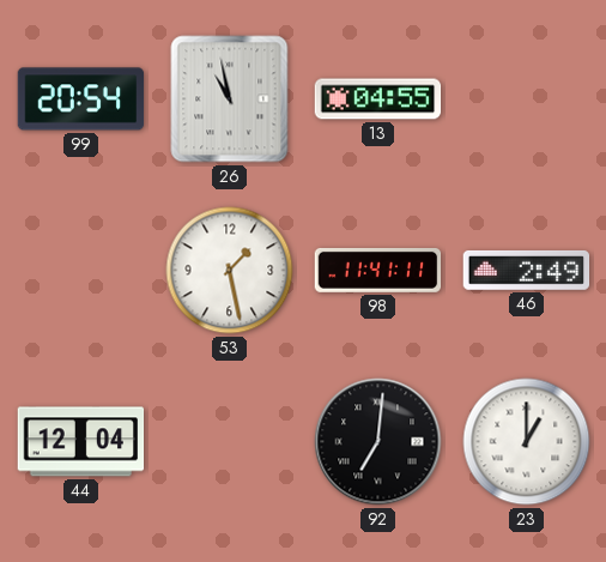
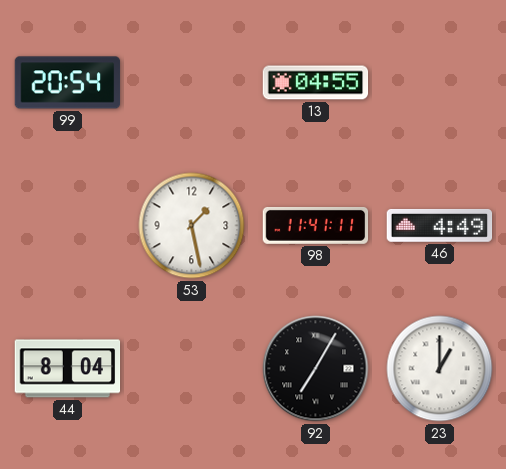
26: 10:58 -> none
46: 2:49 -> 4:49
44: 12:04 -> 8:04
92: 7:01 -> 7:05
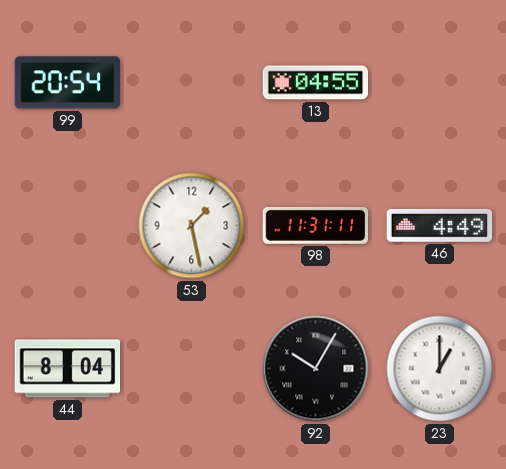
98: 11:41 -> 11:31
92: 7:05 -> 10:05
